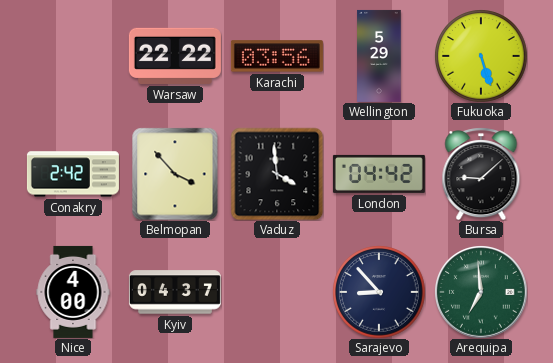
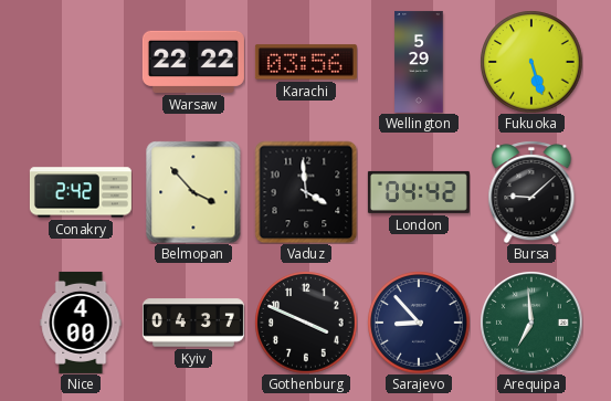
Gothenburg: none -> 3:49
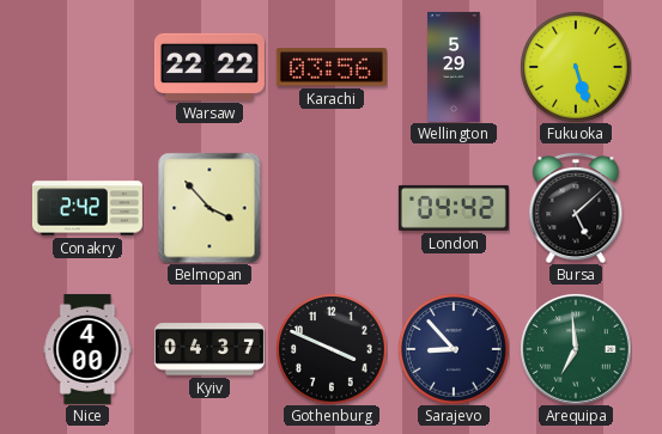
Vaduz: 3:59 -> none
Bursa: 9:08 -> 5:08
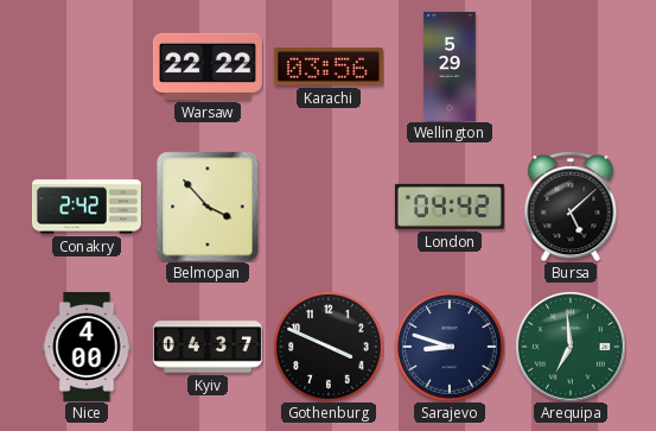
Fukuoka: 5:27 -> none
Sarajevo: 8:53 -> 8:48
